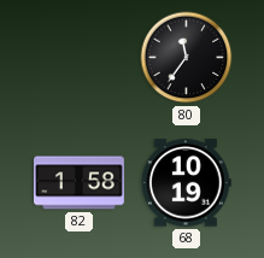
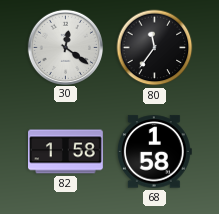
30: none -> 12:21
68: 10:19 -> 1:58
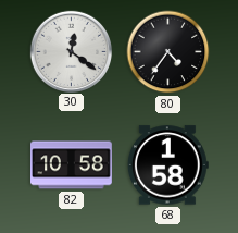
80: 11:36 -> 4:36
82: 1:58 -> 10:58
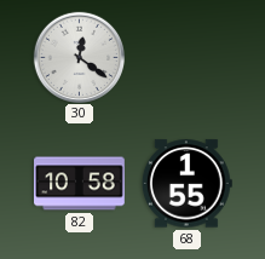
80: 4:36 -> none
68: 1:58 -> 1:55
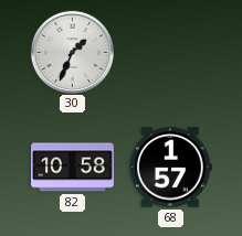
30: 12:21 -> 1:34
68: 1:55 -> 1:57
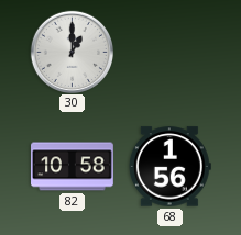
30: 1:34 -> 1:00
68: 1:57 -> 1:56
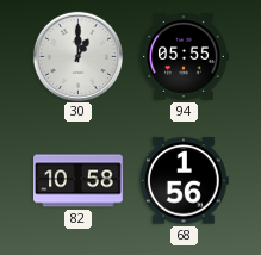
94: none -> 05:55
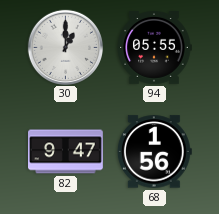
82: 10:58 -> 9:47
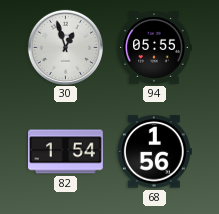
30: 1:00 -> 12:57
82: 9:47 -> 1:54
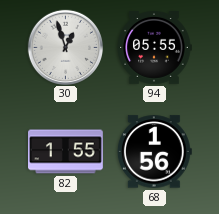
82: 1:54 -> 1:55
